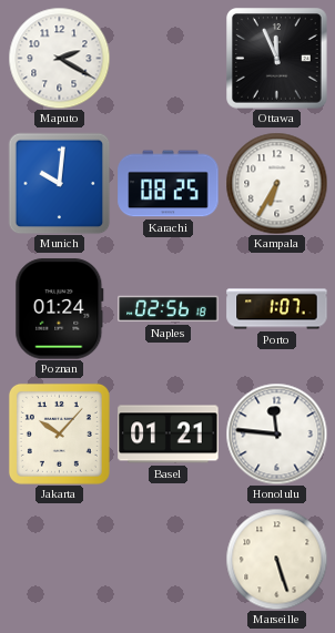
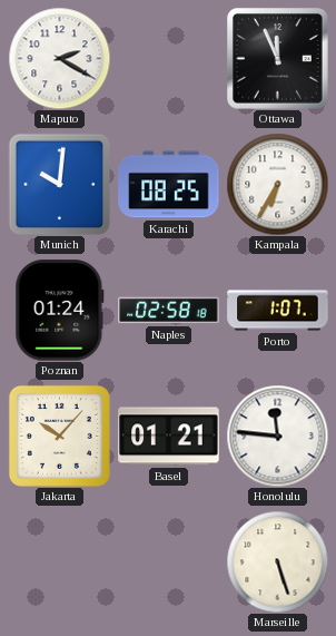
Naples: 02:56 -> 02:58
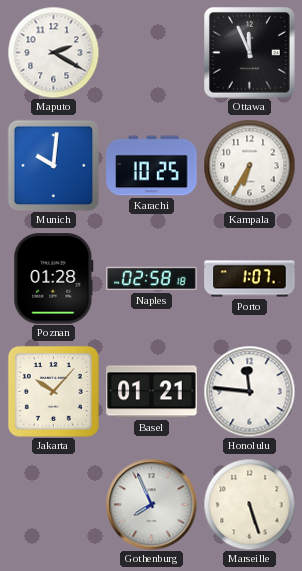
Karachi: 08:25 -> 10:25
Poznan: 01:24 -> 01:28
Gothenburg: none -> 7:56
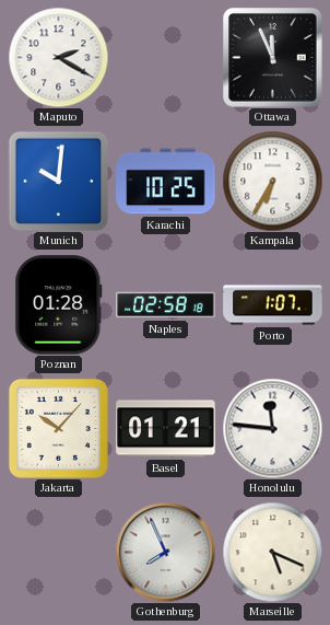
Marseille: 5:27 -> 5:19
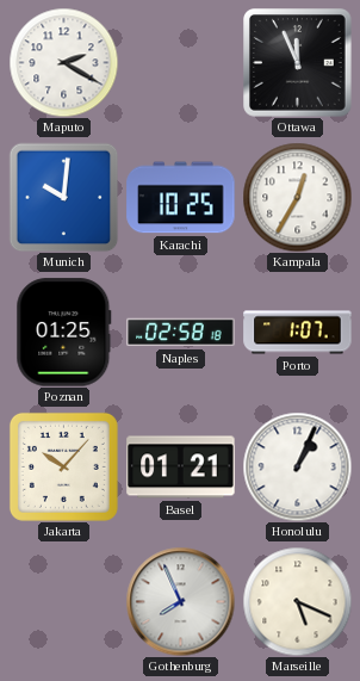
Kampala: 6:35 -> 12:35
Poznan: 01:28 -> 01:25
Honolulu: 11:46 -> 1:04
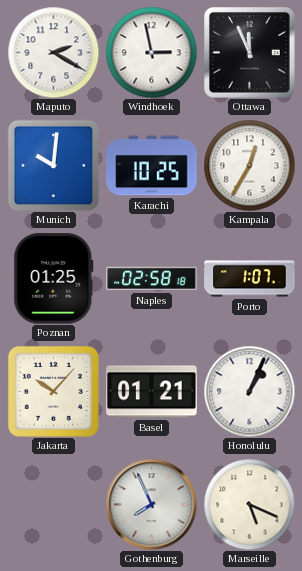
Windhoek: none -> 2:58
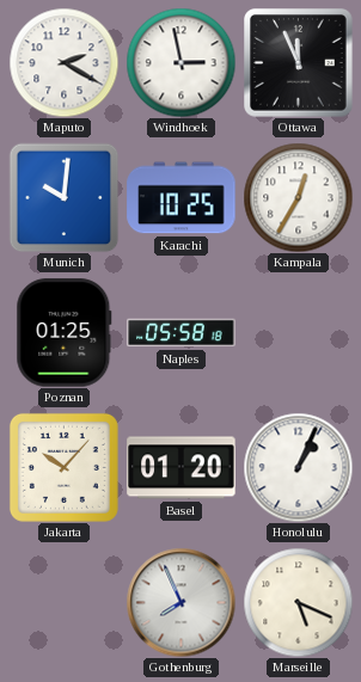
Naples: 02:58 -> 05:58
Porto: 1:07 -> none
Basel: 01:21 -> 01:20
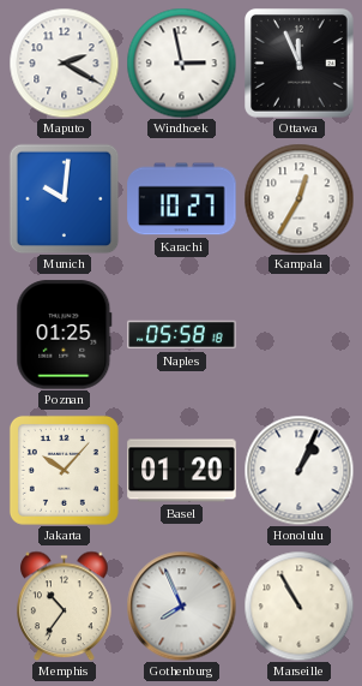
Karachi: 10:25 -> 10:27
Memphis: none -> 10:36
Marseille: 5:19 -> 10:55
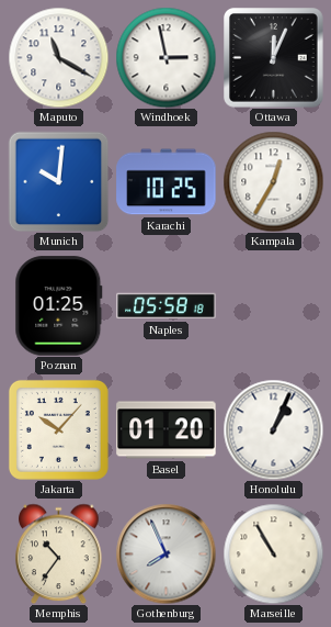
Maputo: 2:20 -> 11:20
Ottawa: 11:56 -> 12:04
Karachi: 10:27 -> 10:25
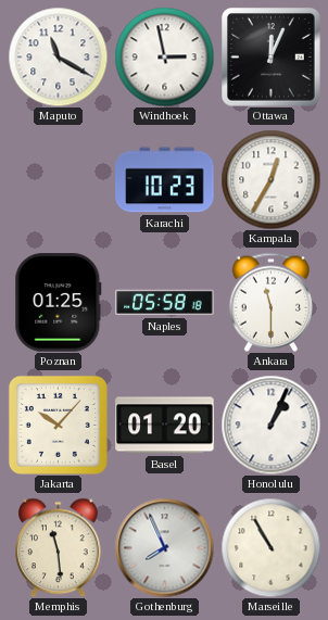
Munich: 10:01 -> none
Karachi: 10:25 -> 10:23
Ankara: none -> 11:30
Memphis: 10:36 -> 11:29
